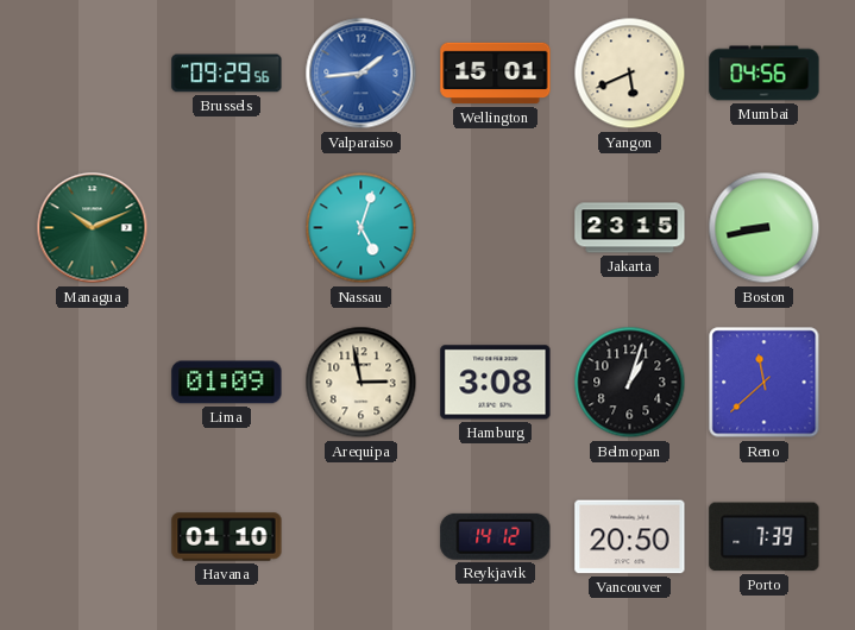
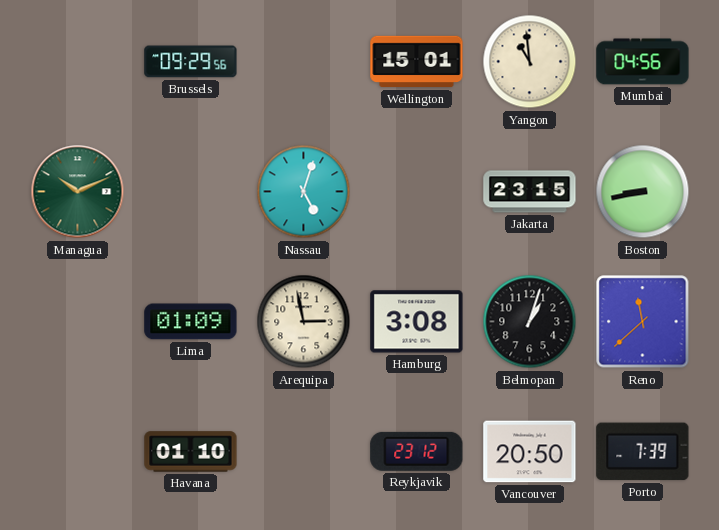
Valparaiso: 1:44 -> none
Yangon: 5:41 -> 10:59
Reykjavik: 14:12 -> 23:12
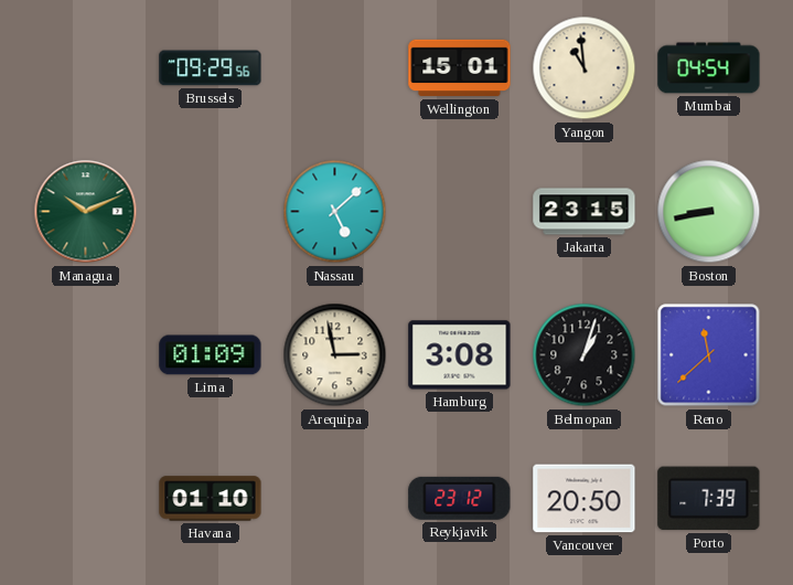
Mumbai: 04:56 -> 04:54
Nassau: 5:03 -> 5:08
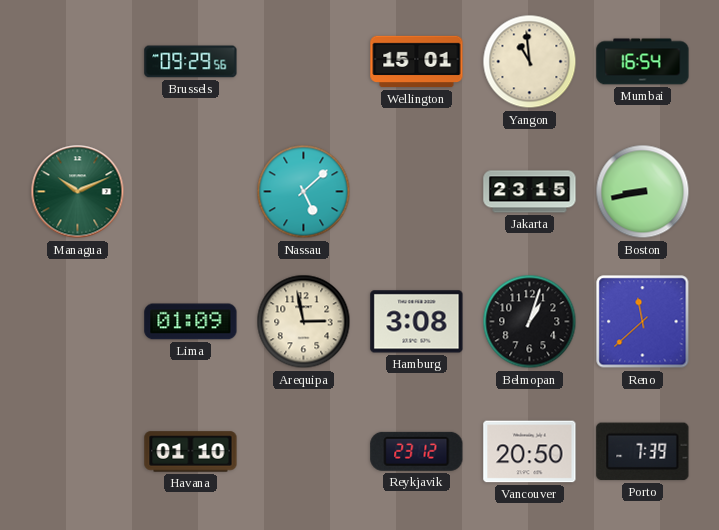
Mumbai: 04:54 -> 16:54
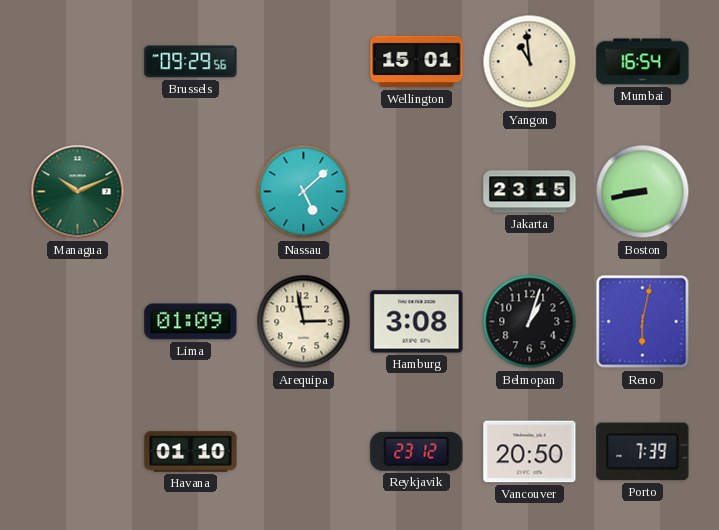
Reno: 11:38 -> 6:02
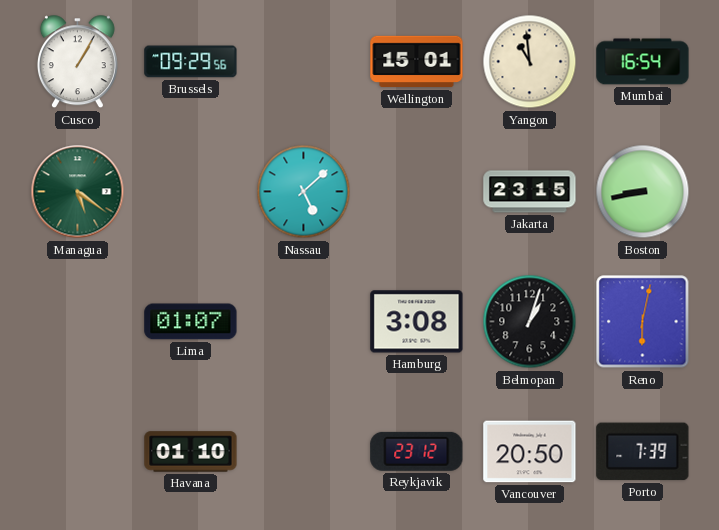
Cusco: none -> 1:05
Managua: 10:11 -> 5:21
Lima: 01:09 -> 01:07
Arequipa: 2:58 -> none
